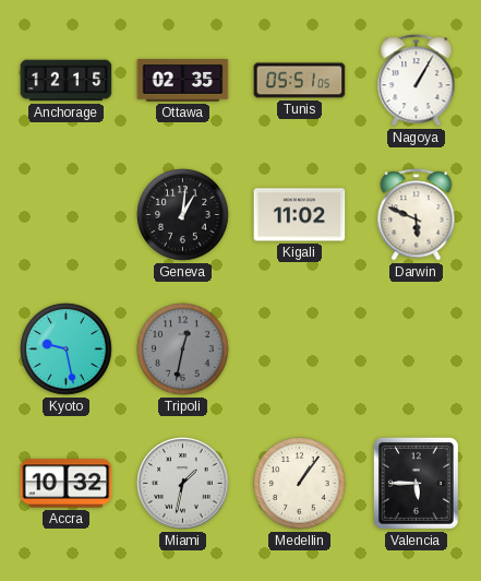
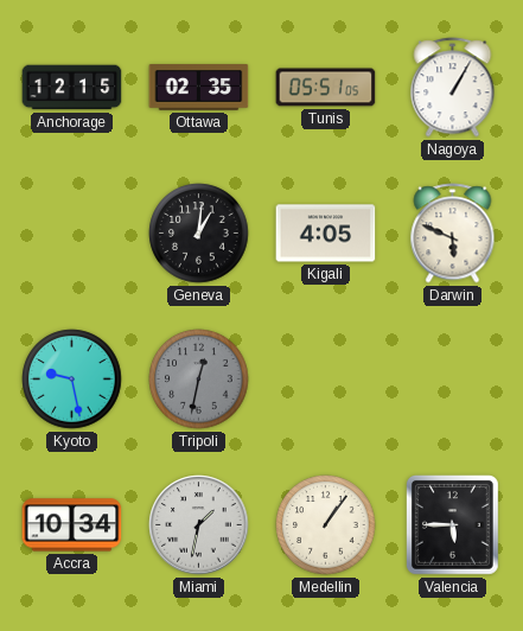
Kigali: 11:02 -> 4:05
Accra: 10:32 -> 10:34
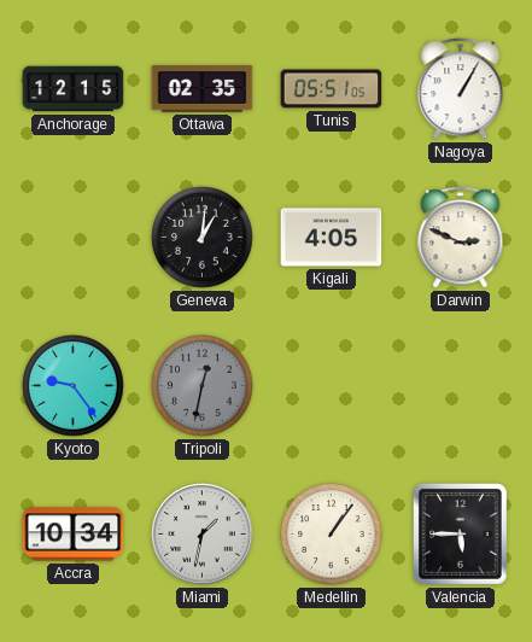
Darwin: 5:49 -> 2:49
Kyoto: 9:28 -> 9:24
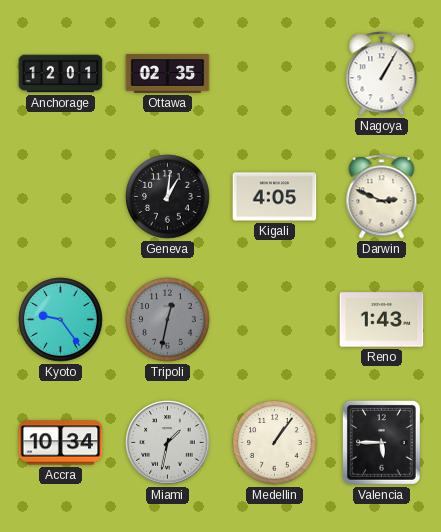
Anchorage: 12:15 -> 12:01
Tunis: 05:51 -> none
Reno: none -> 1:43
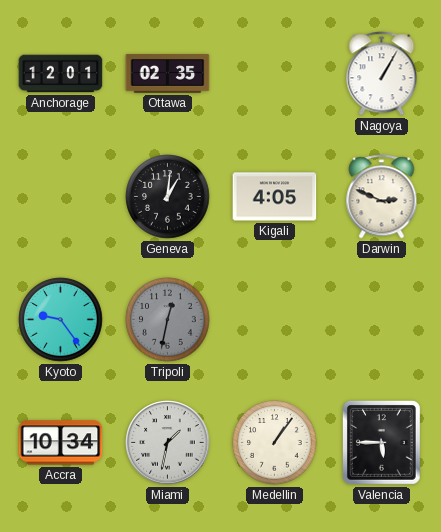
Reno: 1:43 -> none
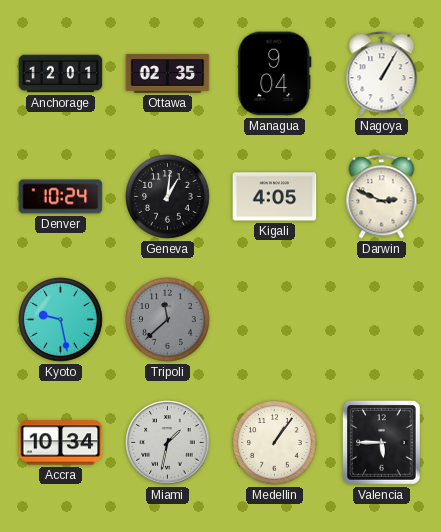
Managua: none -> 9:04
Denver: none -> 10:24
Kyoto: 9:24 -> 9:28
Tripoli: 12:32 -> 11:38
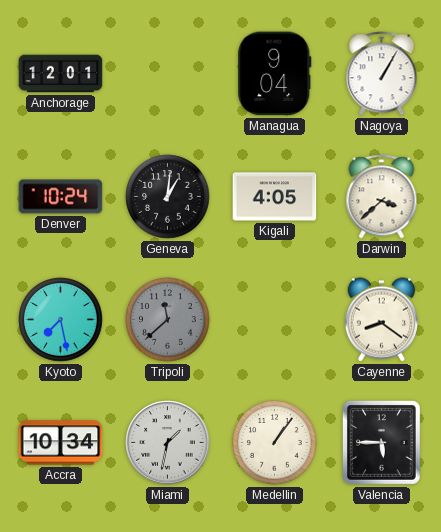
Ottawa: 02:35 -> none
Darwin: 2:49 -> 3:38
Kyoto: 9:28 -> 7:28
Cayenne: none -> 8:21
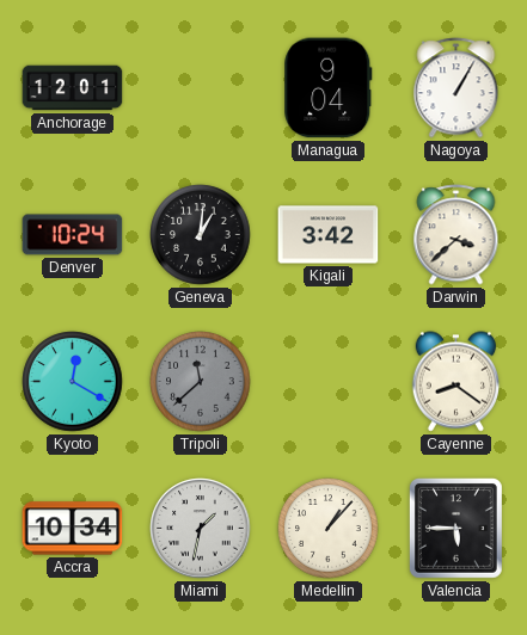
Kigali: 4:05 -> 3:42
Kyoto: 7:28 -> 12:20
Medellin: 1:06 -> 1:07
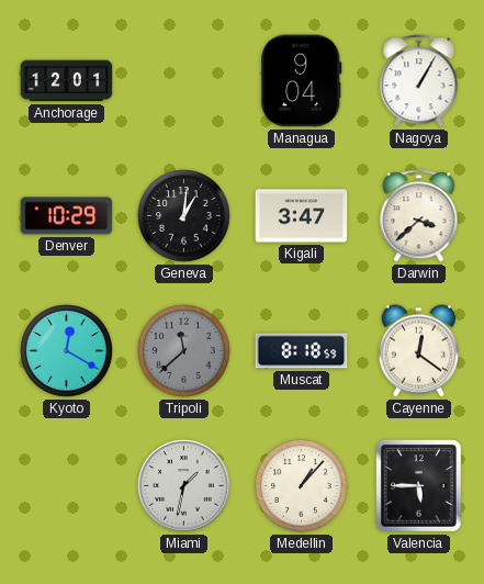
Denver: 10:24 -> 10:29
Kigali: 3:42 -> 3:47
Muscat: none -> 8:18
Cayenne: 8:21 -> 12:21
Accra: 10:34 -> none
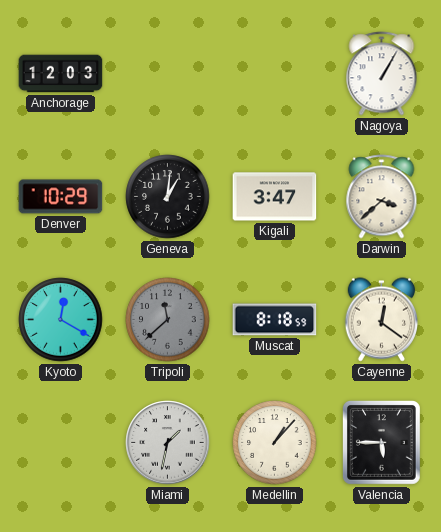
Anchorage: 12:01 -> 12:03
Managua: 9:04 -> none
